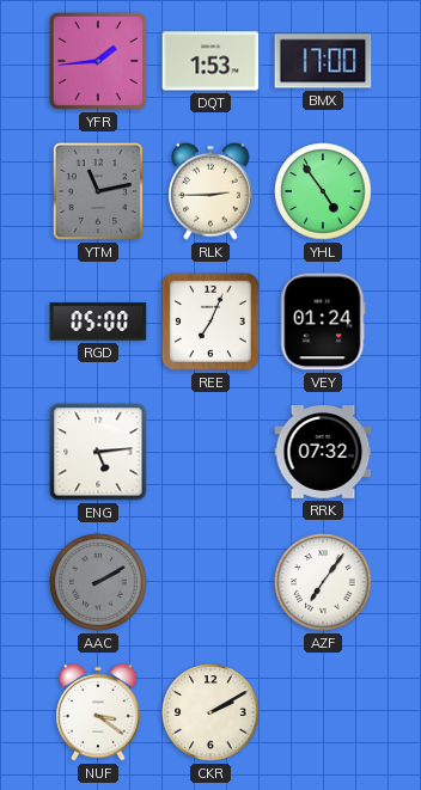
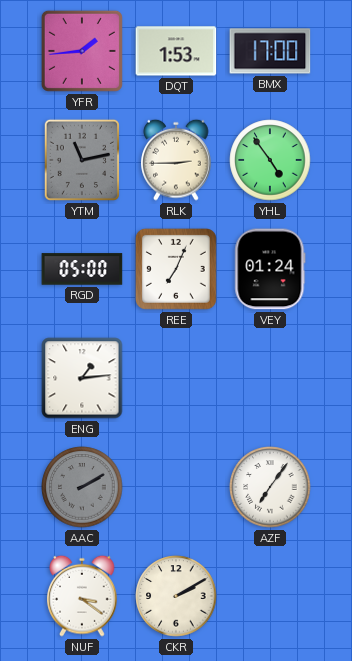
ENG: 5:14 -> 1:14
RRK: 07:32 -> none
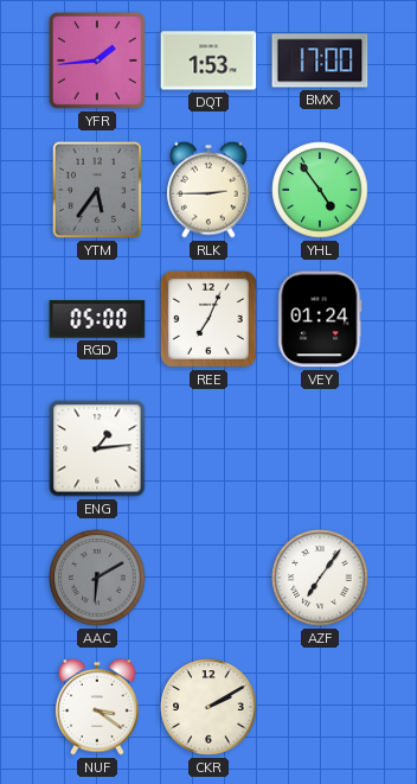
YTM: 11:13 -> 5:36
AAC: 2:10 -> 6:10
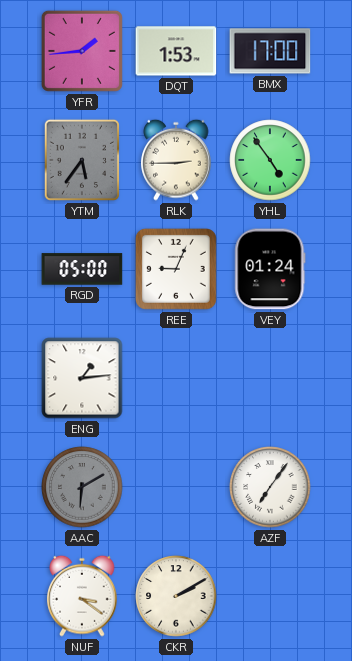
REE: 7:04 -> 9:04
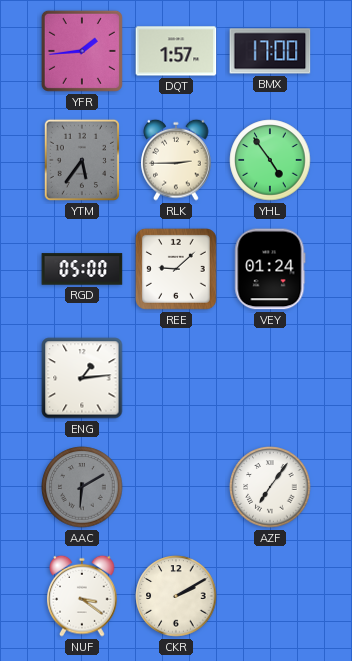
DQT: 1:53 -> 1:57
REE: 9:04 -> 9:08
